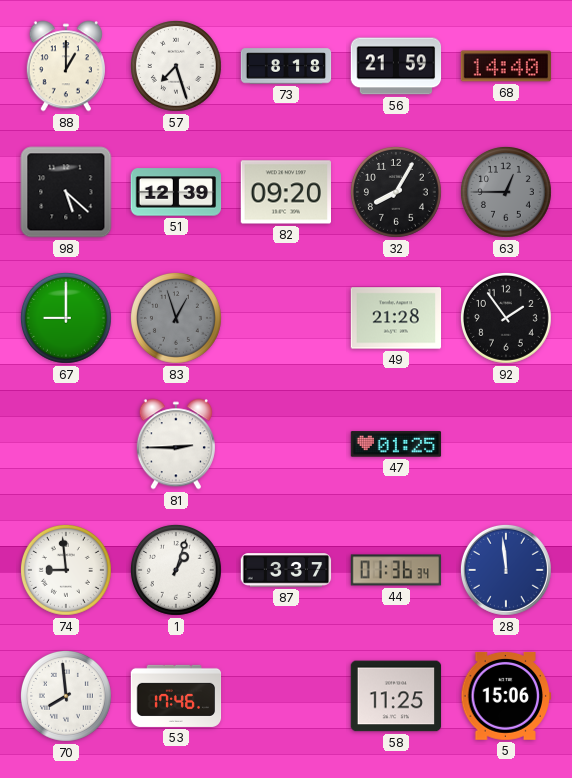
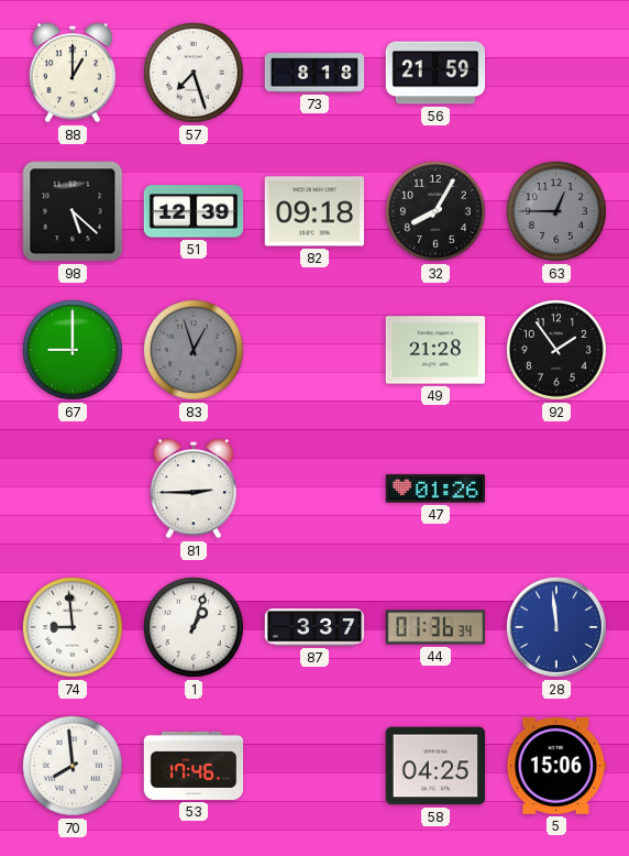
68: 14:40 -> none
82: 09:20 -> 09:18
47: 01:25 -> 01:26
58: 11:25 -> 04:25
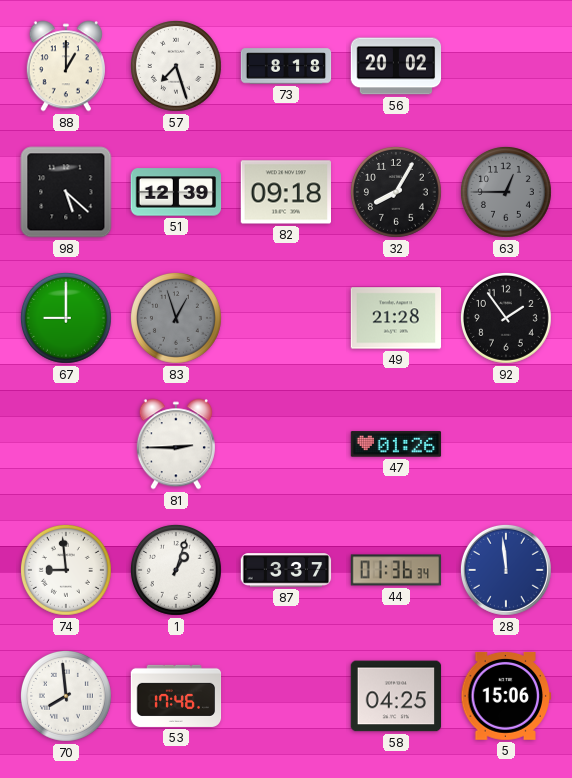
56: 21:59 -> 20:02
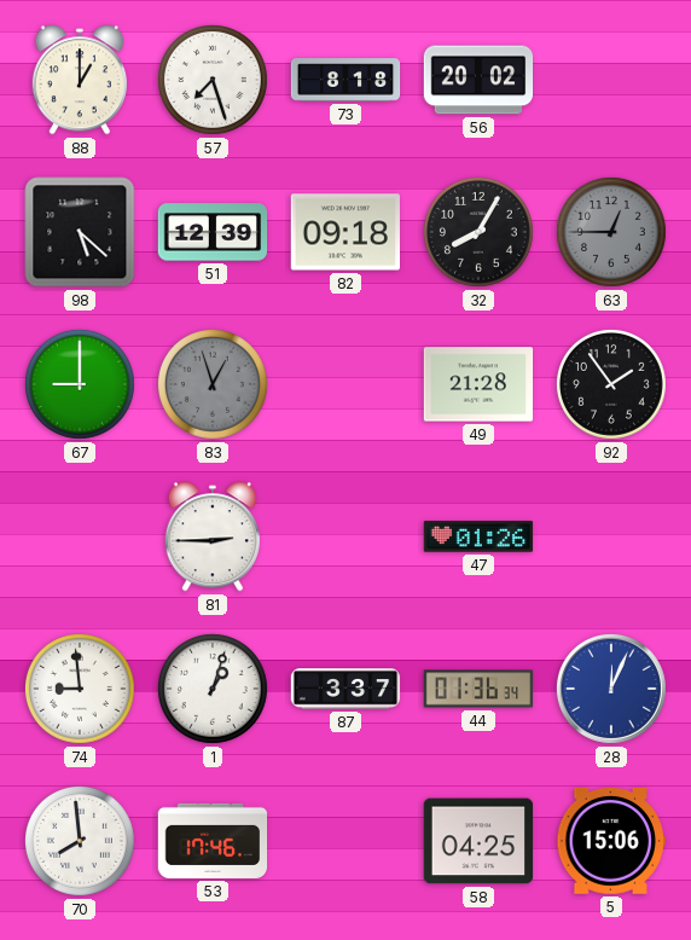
28: 11:59 -> 12:04
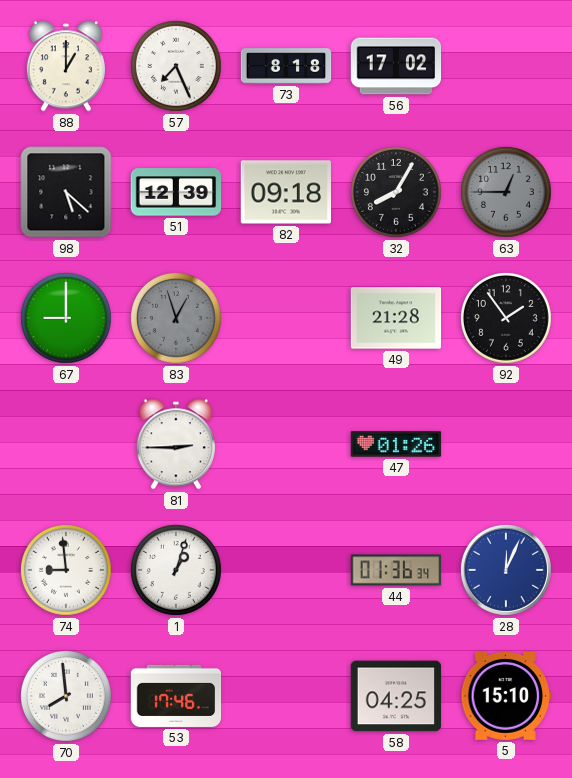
57: 7:27 -> 7:26
56: 20:02 -> 17:02
87: 3:37 -> none
5: 15:06 -> 15:10
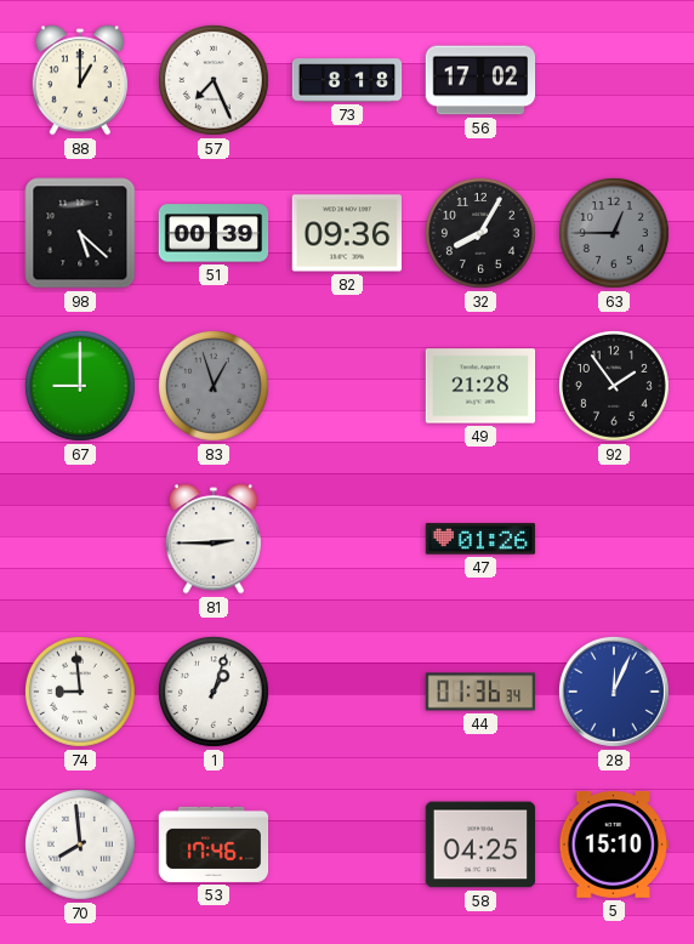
51: 12:39 -> 00:39
82: 09:18 -> 09:36
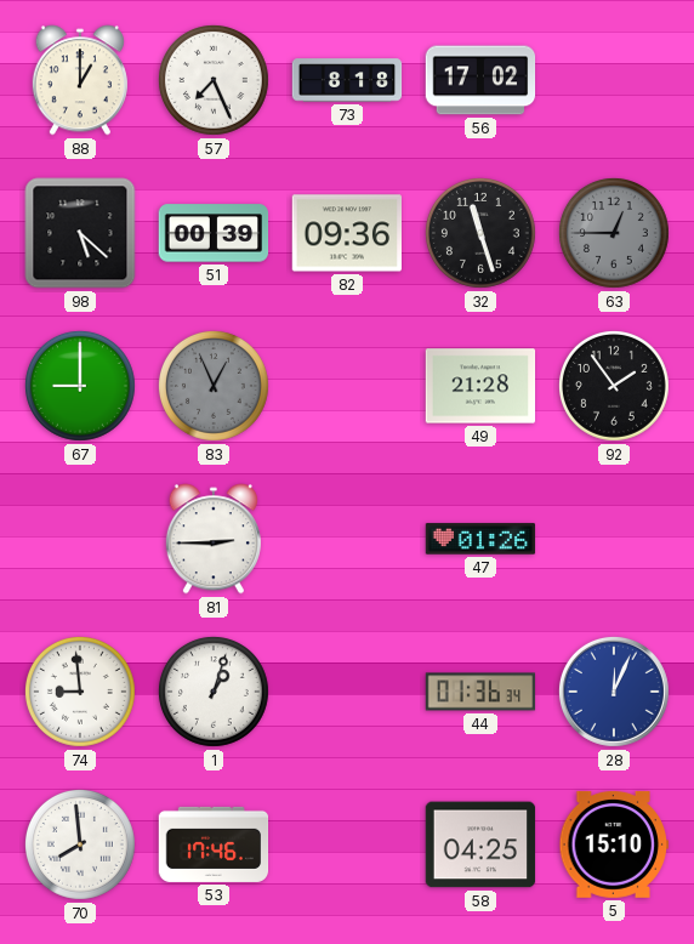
32: 8:05 -> 11:27
83: 12:57 -> 12:56
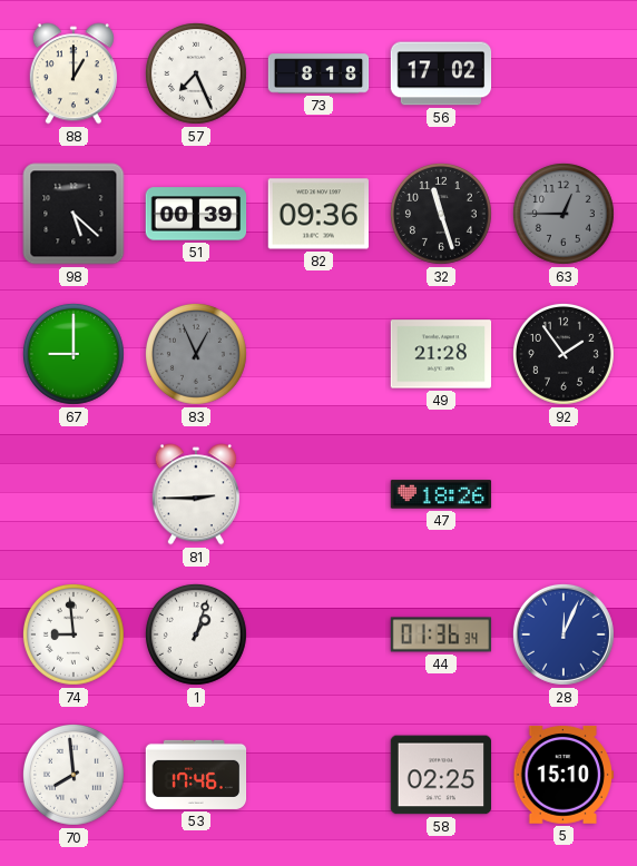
47: 01:26 -> 18:26
58: 04:25 -> 02:25
